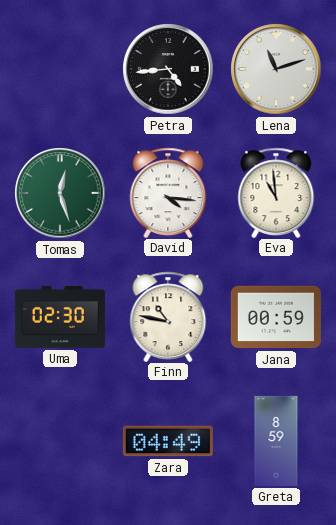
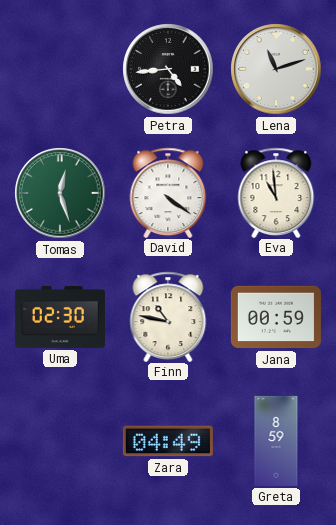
David: 4:16 -> 4:21
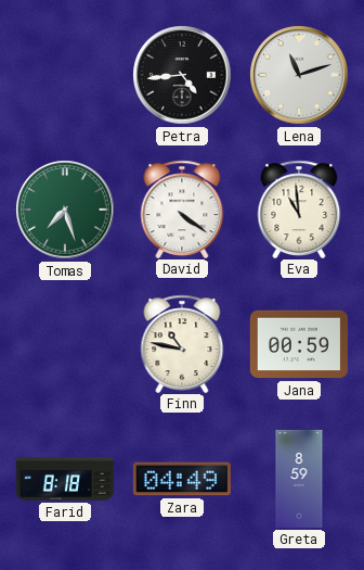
Tomas: 12:27 -> 7:27
Uma: 02:30 -> none
Farid: none -> 8:18
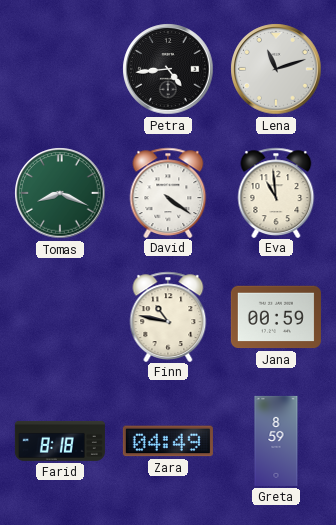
Tomas: 7:27 -> 8:19
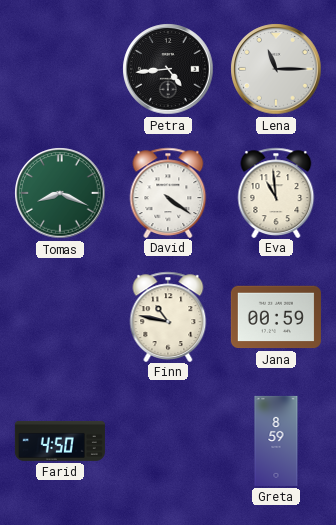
Lena: 11:12 -> 11:15
Farid: 8:18 -> 4:50
Zara: 04:49 -> none
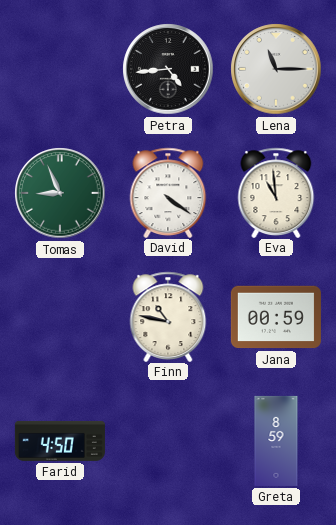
Tomas: 8:19 -> 8:56
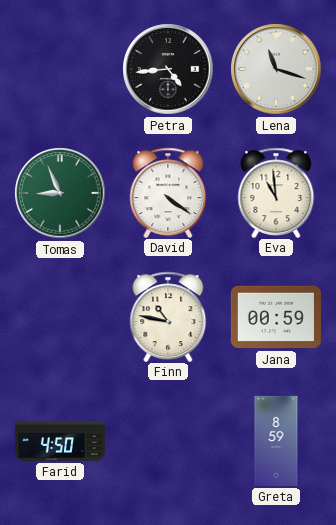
Lena: 11:15 -> 11:18
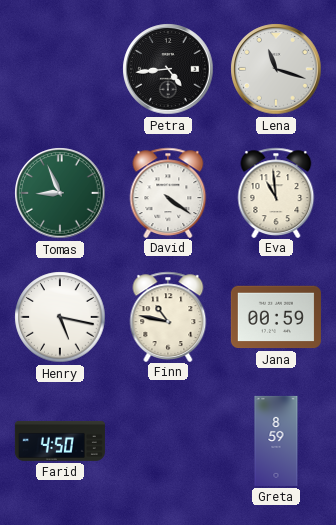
Henry: none -> 5:17
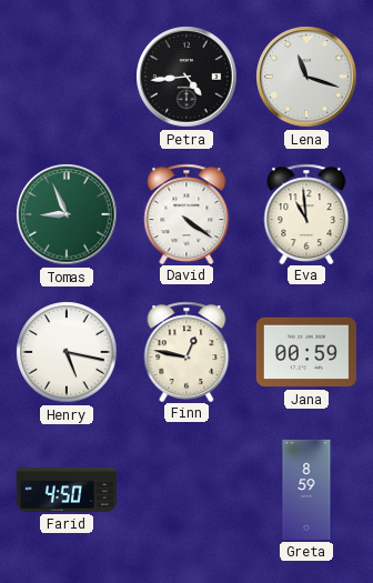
Finn: 10:47 -> 12:47
